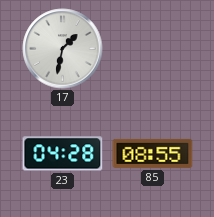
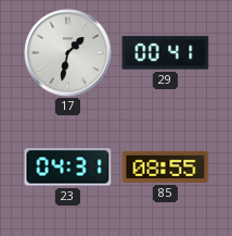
29: none -> 00:41
23: 04:28 -> 04:31
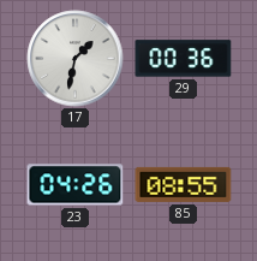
29: 00:41 -> 00:36
23: 04:31 -> 04:26
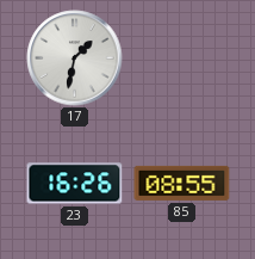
29: 00:36 -> none
23: 04:26 -> 16:26
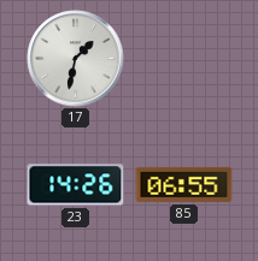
23: 16:26 -> 14:26
85: 08:55 -> 06:55
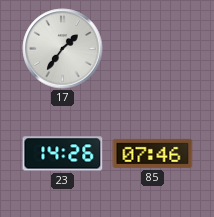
17: 1:32 -> 1:36
85: 06:55 -> 07:46
